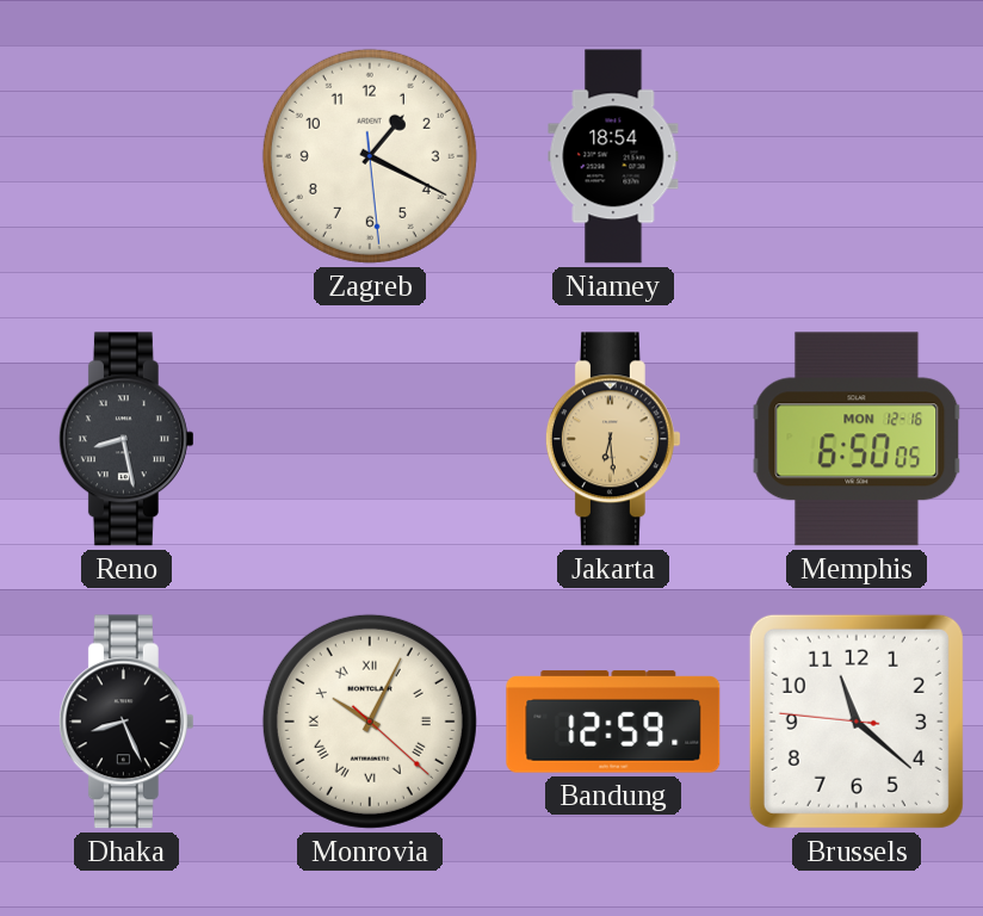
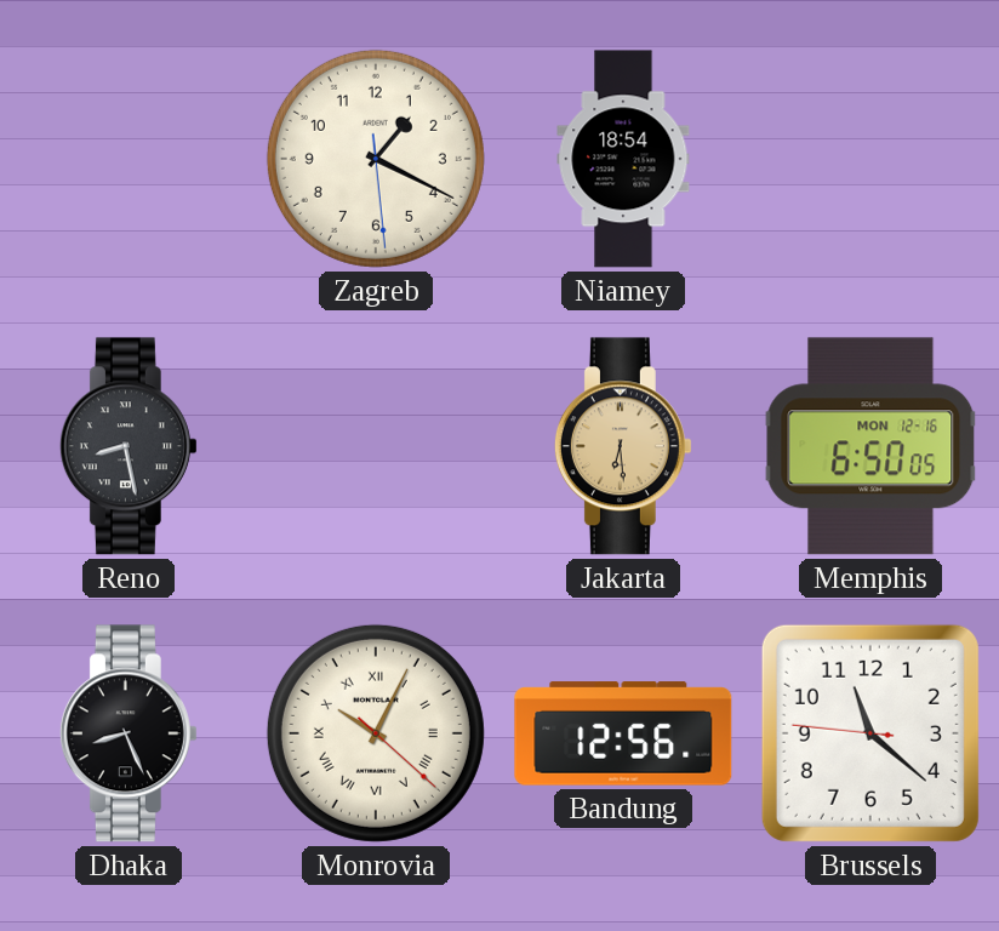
Bandung: 12:59 -> 12:56
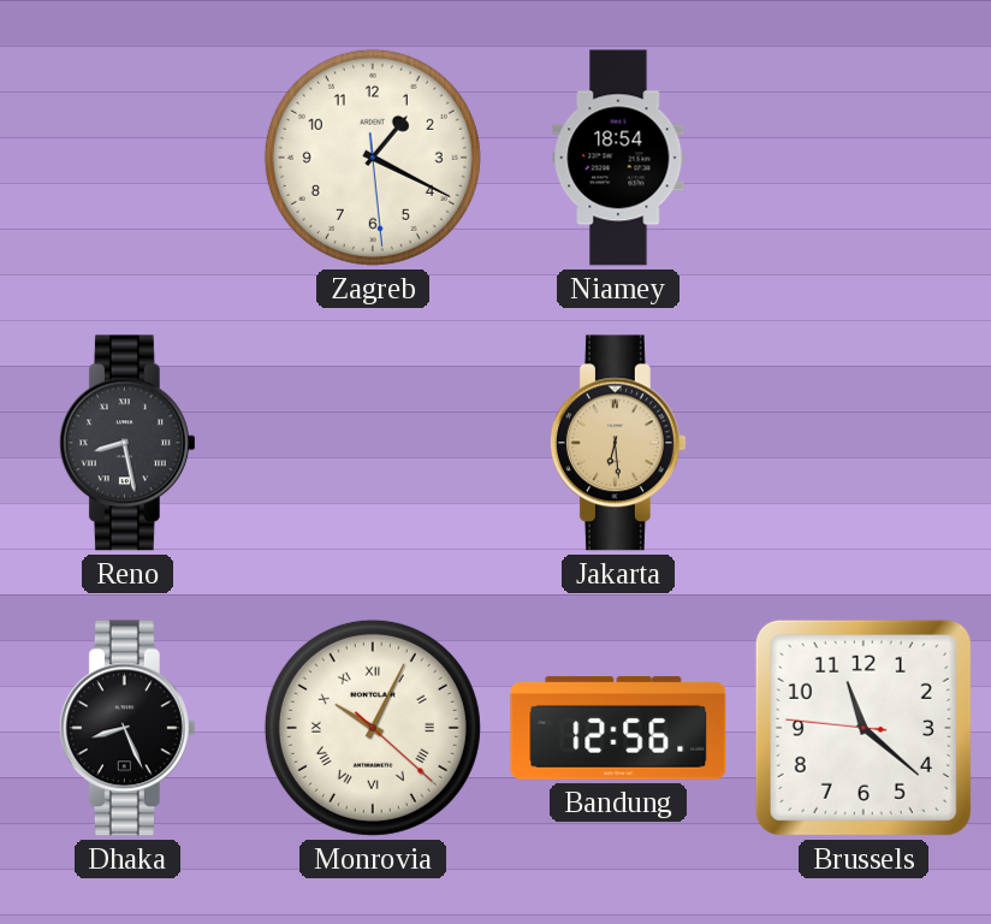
Memphis: 6:50 -> none
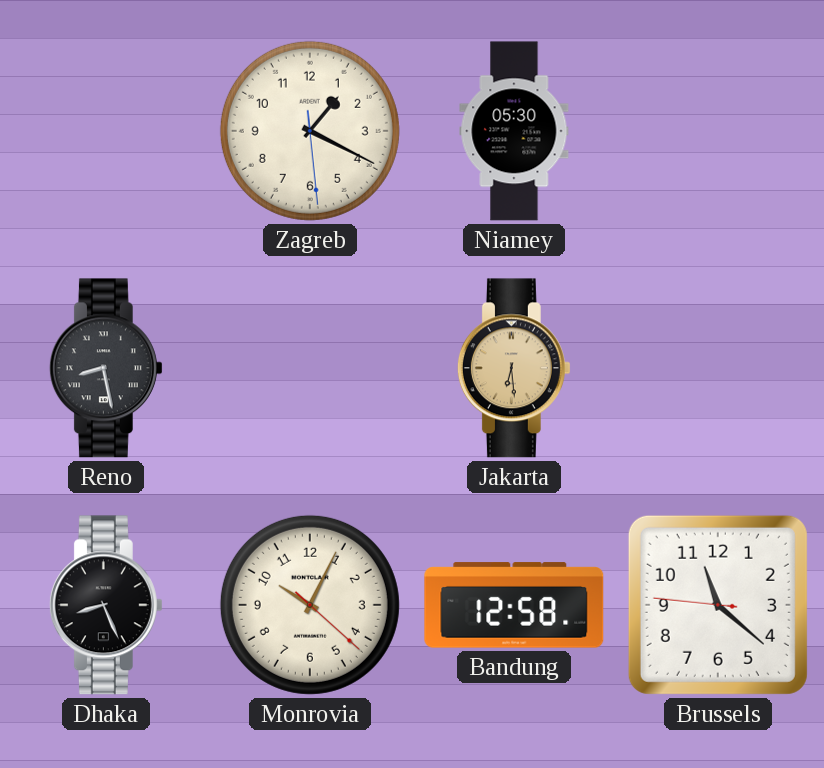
Niamey: 18:54 -> 05:30
Monrovia numerals: Roman -> Arabic
Bandung: 12:56 -> 12:58
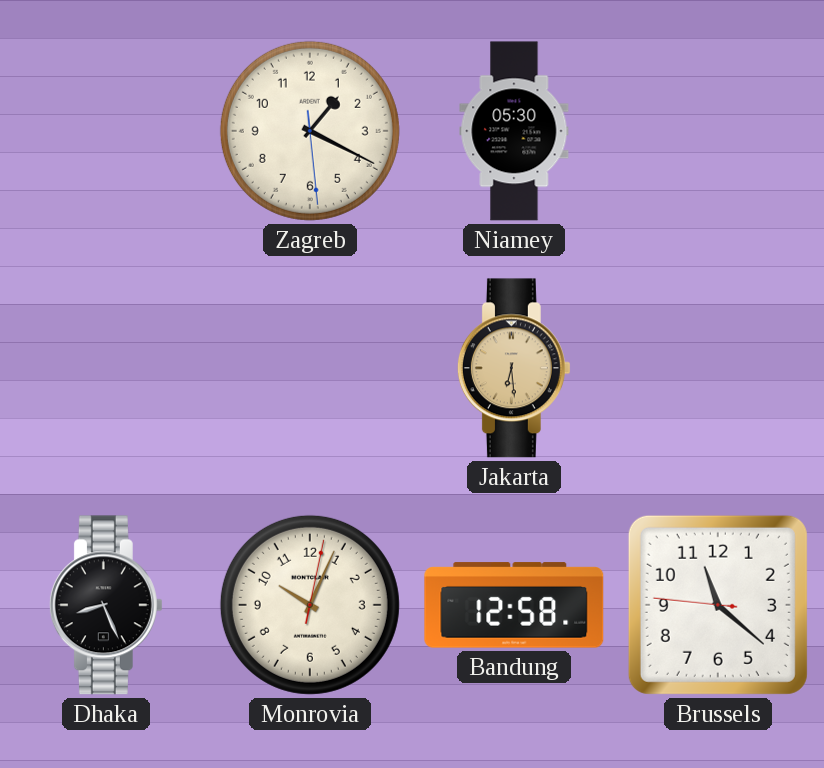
Reno: 8:28 -> none
Monrovia: 10:04:22 -> 10:04:02
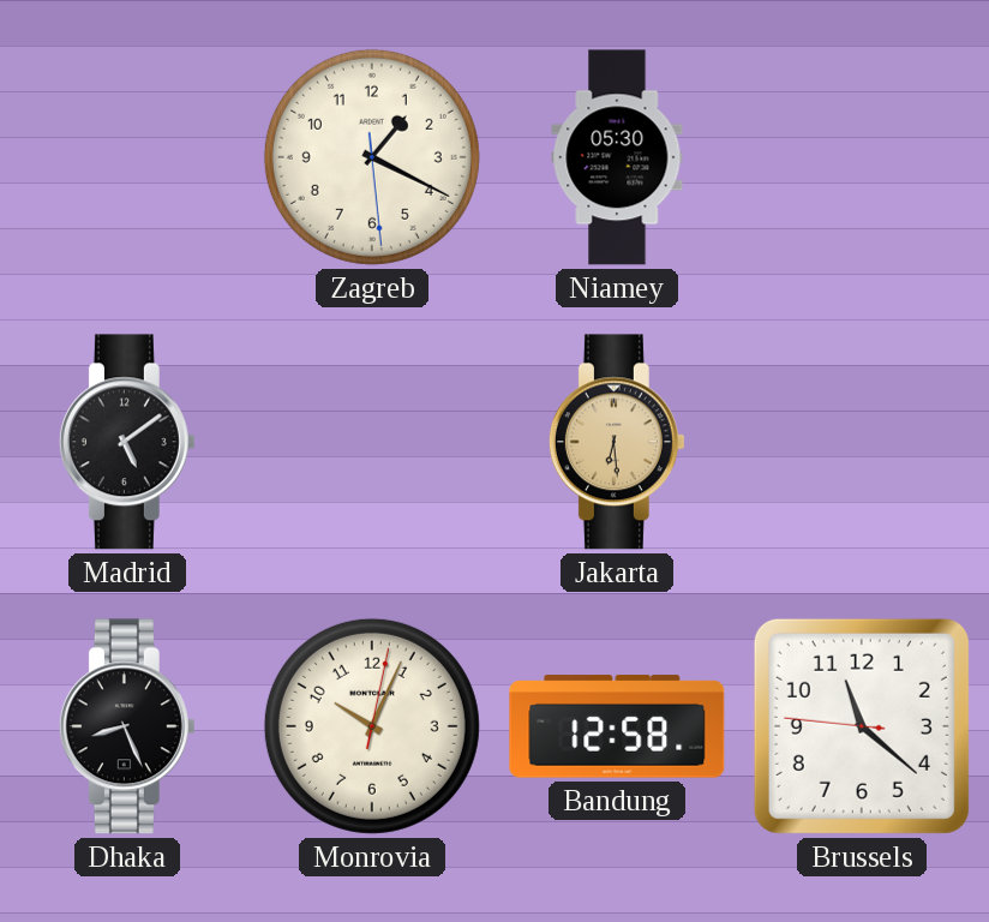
Madrid: none -> 5:09
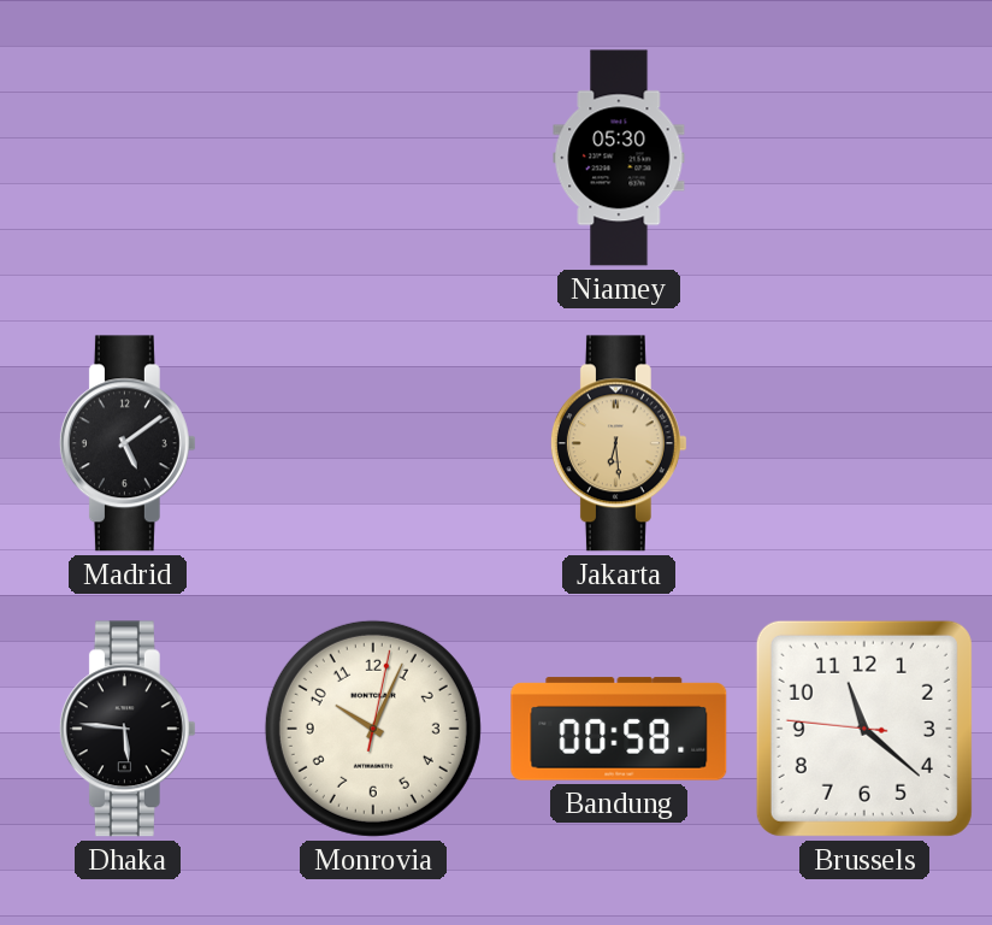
Zagreb: 1:19 -> none
Dhaka: 8:26 -> 5:46
Bandung: 12:58 -> 00:58
